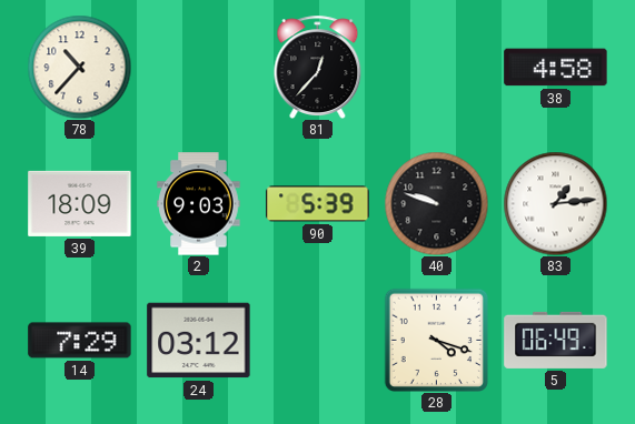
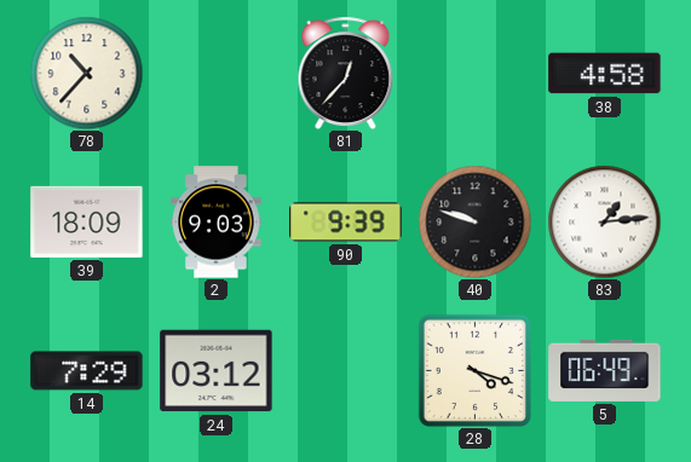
90: 5:39 -> 9:39
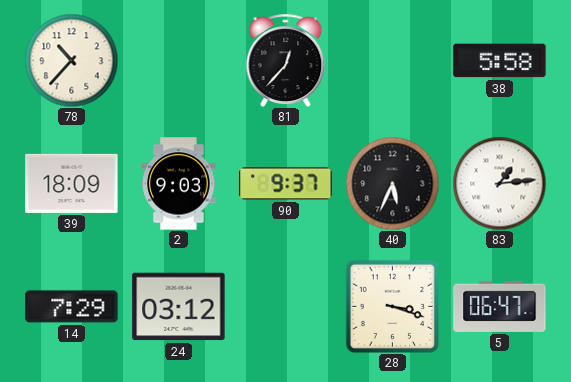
38: 4:58 -> 5:58
90: 9:39 -> 9:37
40: 9:48 -> 5:34
28: 4:18 -> 3:18
5: 06:49 -> 06:47
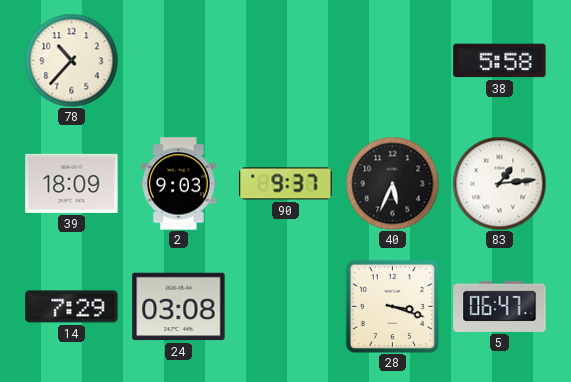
81: 12:37 -> none
24: 03:12 -> 03:08
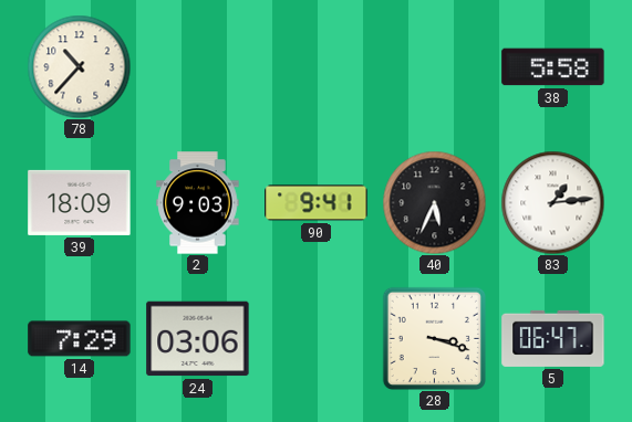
90: 9:37 -> 9:41
24: 03:08 -> 03:06
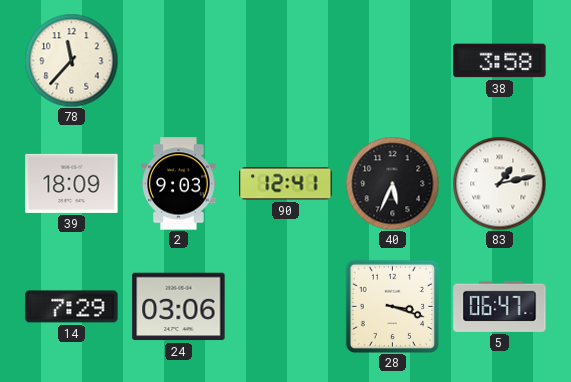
78: 10:37 -> 11:37
38: 5:58 -> 3:58
90: 9:41 -> 12:41
83: 1:14 -> 1:13
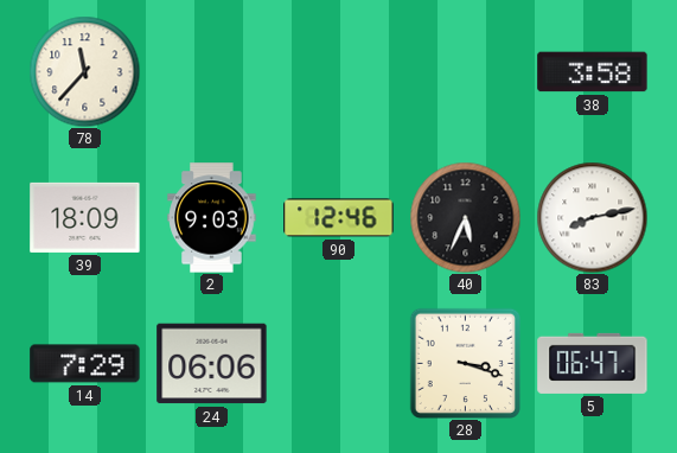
90: 12:41 -> 12:46
83: 1:13 -> 8:13
24: 03:06 -> 06:06
